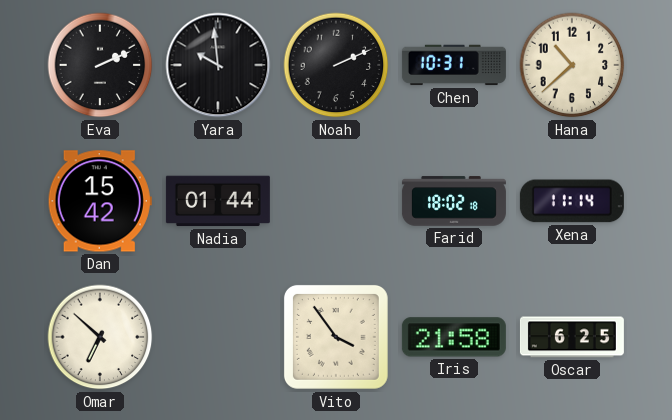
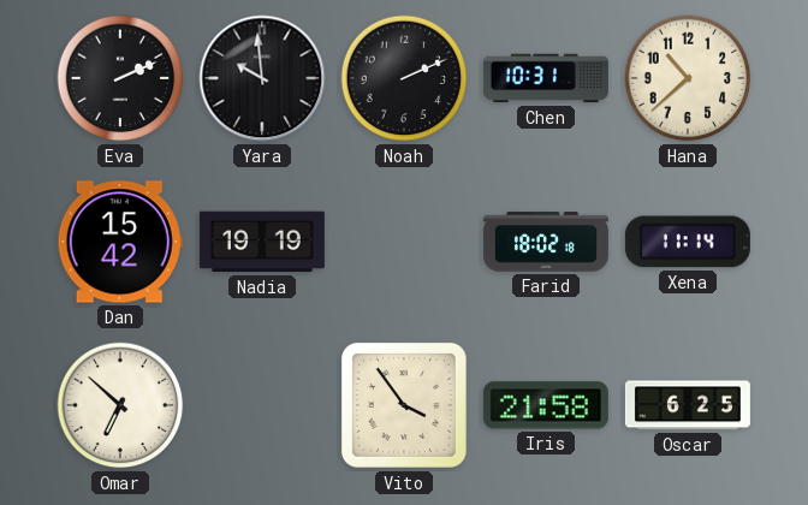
Nadia: 01:44 -> 19:19
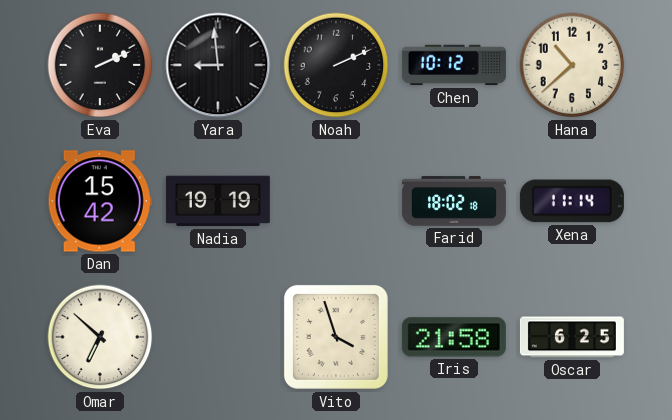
Yara: 9:59 -> 8:59
Chen: 10:31 -> 10:12
Vito: 3:54 -> 3:57
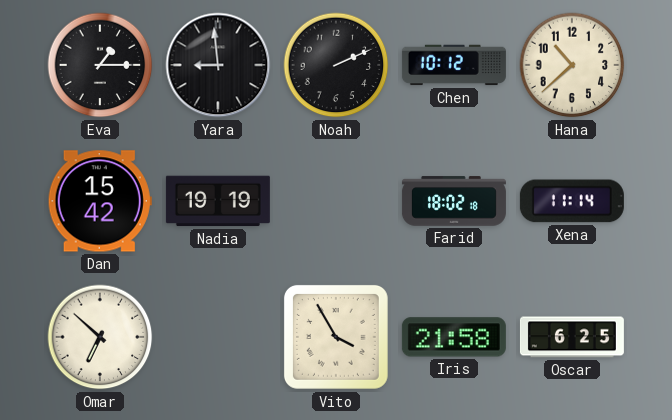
Eva: 2:11 -> 1:15
Vito: 3:57 -> 3:55
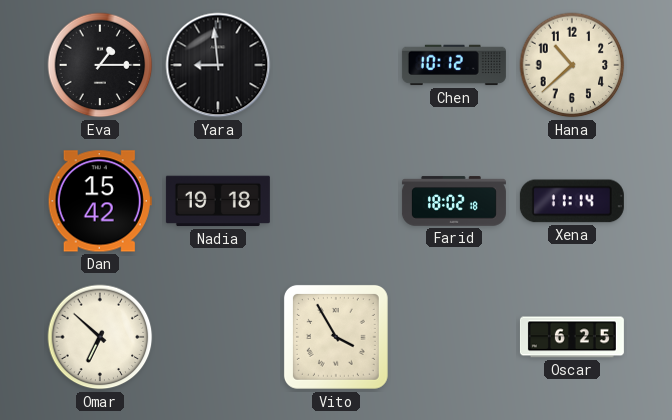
Noah: 2:11 -> none
Nadia: 19:19 -> 19:18
Iris: 21:58 -> none
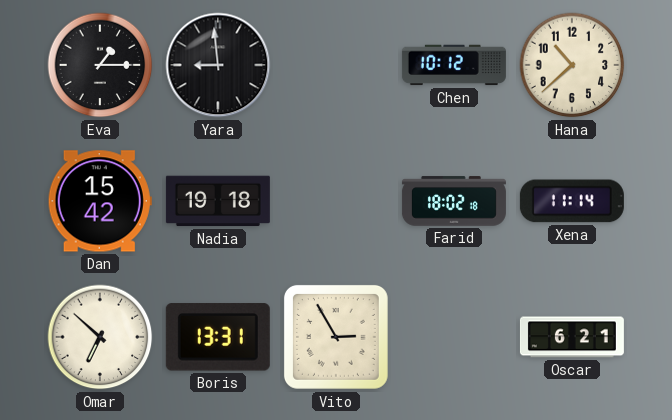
Boris: none -> 13:31
Vito: 3:55 -> 2:55
Oscar: 6:25 -> 6:21
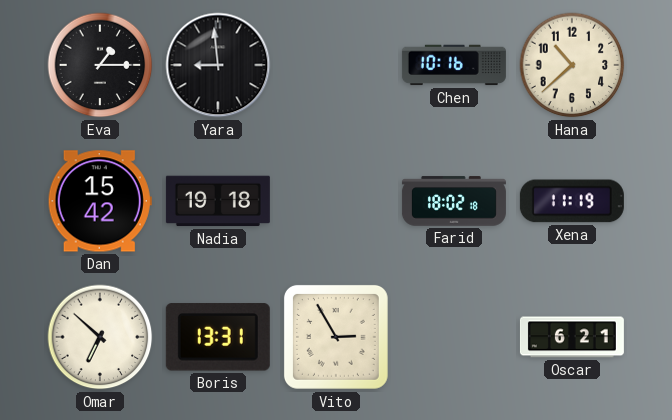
Chen: 10:12 -> 10:16
Xena: 11:14 -> 11:19
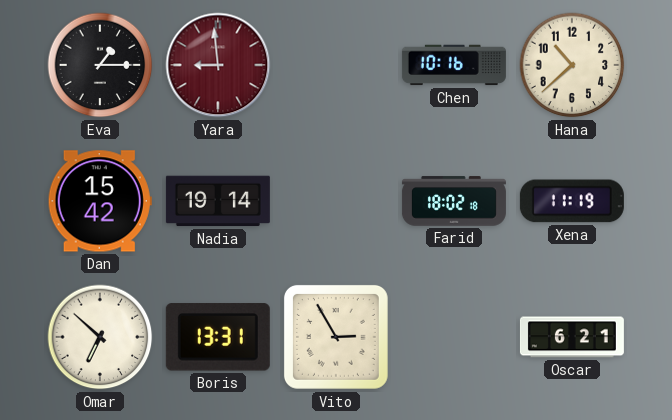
Yara dial: black -> burgundy
Nadia: 19:18 -> 19:14
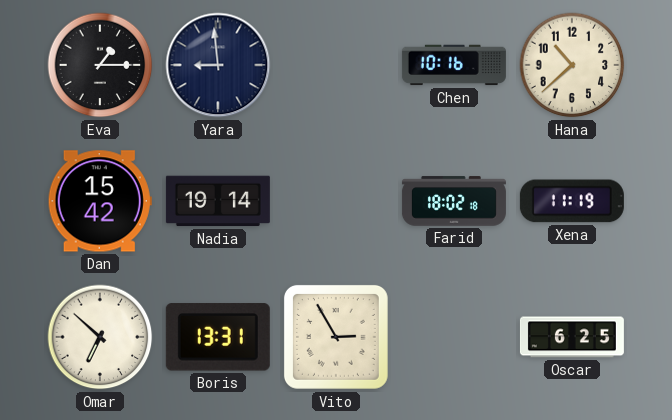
Yara dial: burgundy -> navy
Oscar: 6:21 -> 6:25
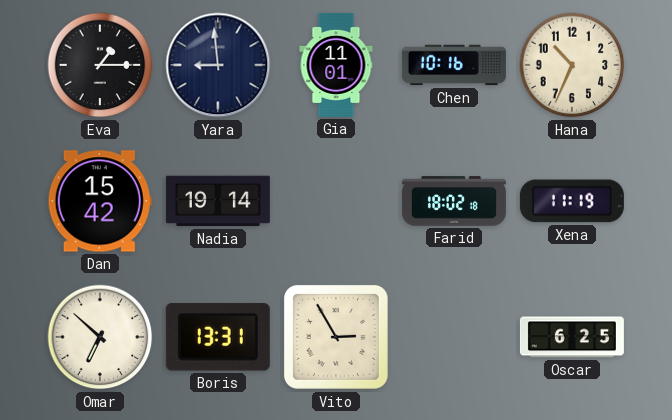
Gia: none -> 11:01
Hana: 10:38 -> 10:34
